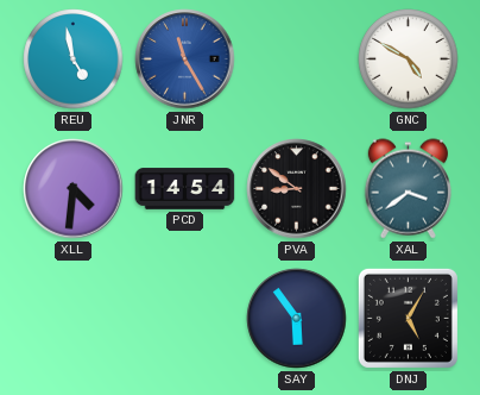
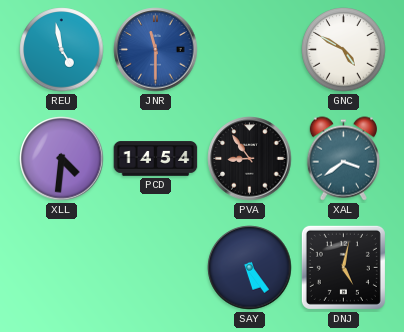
JNR: 11:25 -> 11:30
PVA: 8:51 -> 8:54
SAY: 5:54 -> 5:24
DNJ: 5:05 -> 5:02
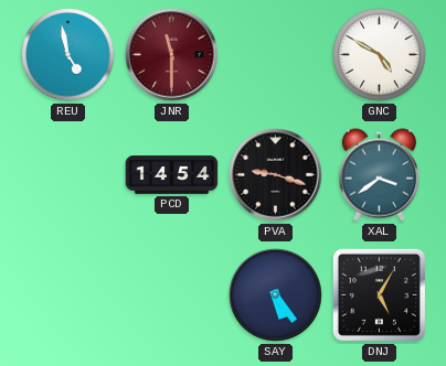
JNR dial: blue -> burgundy
XLL: 4:31 -> none
PVA: 8:54 -> 9:18
DNJ: 5:02 -> 5:05
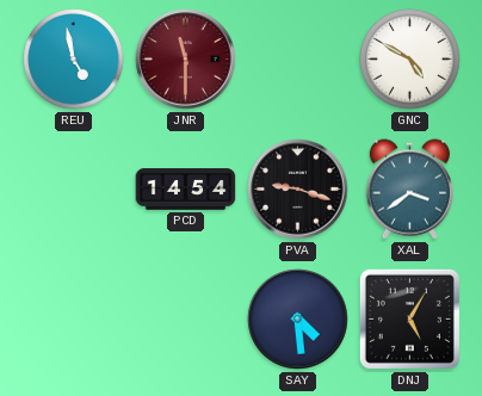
SAY: 5:24 -> 4:29
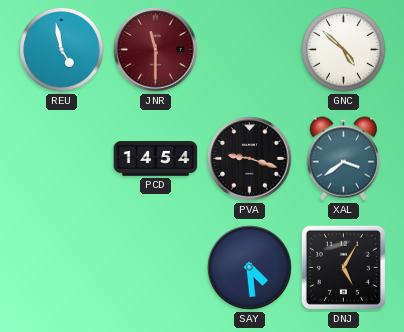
GNC: 4:50 -> 4:52
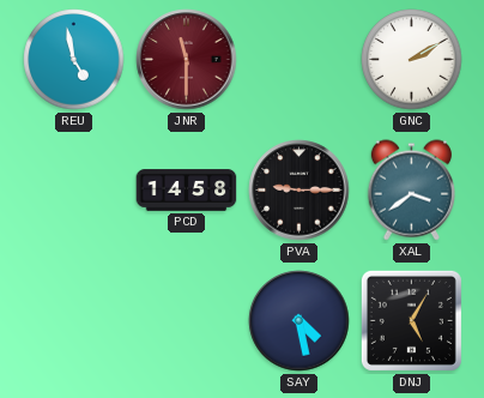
GNC: 4:52 -> 2:10
PCD: 14:54 -> 14:58
PVA: 9:18 -> 9:15
SAY: 4:29 -> 4:28
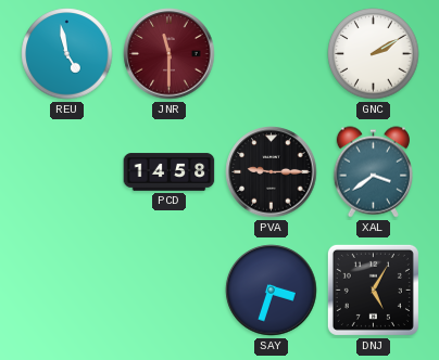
SAY: 4:28 -> 3:33
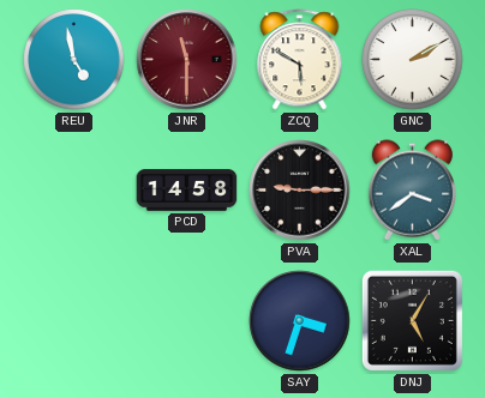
ZCQ: none -> 5:50
